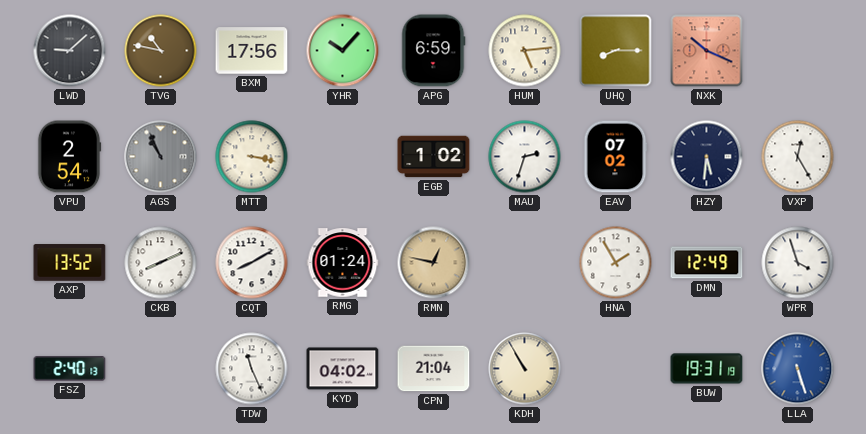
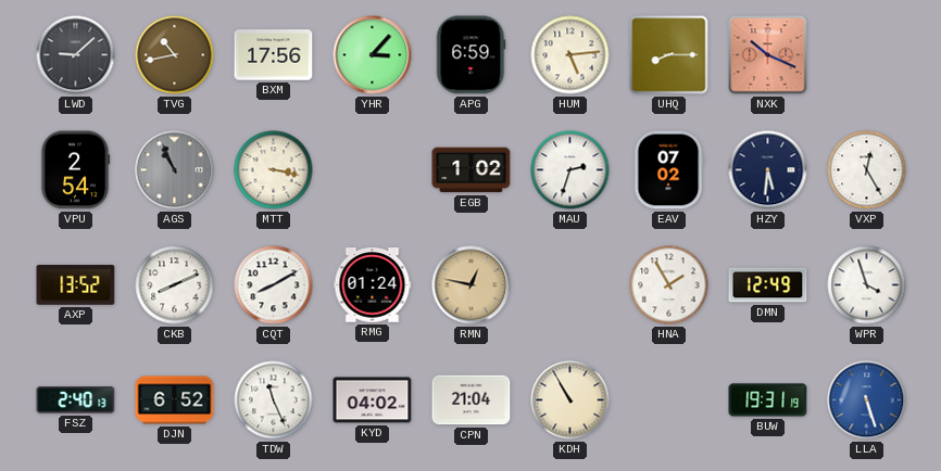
TVG: 10:47 -> 10:43
YHR: 10:07 -> 3:07
DJN: none -> 6:52
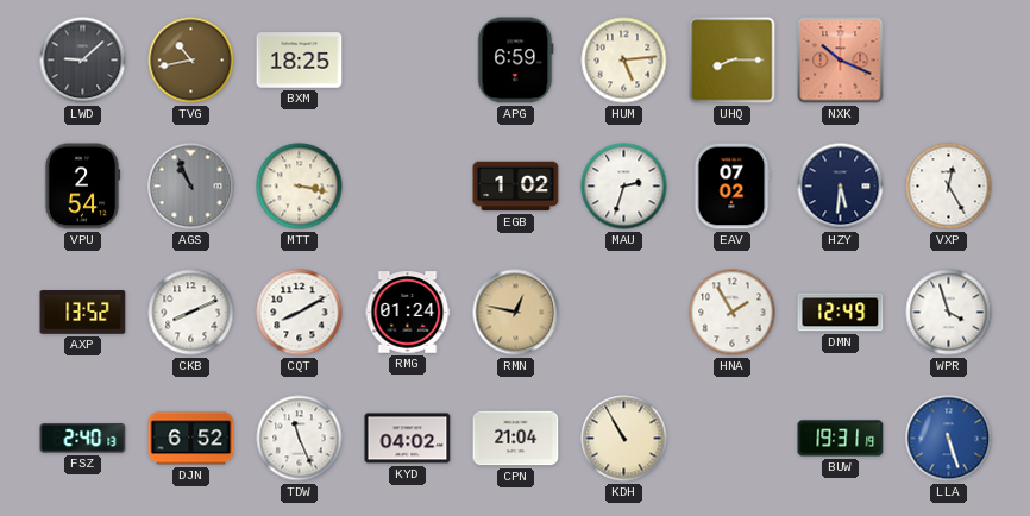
BXM: 17:56 -> 18:25
YHR: 3:07 -> none
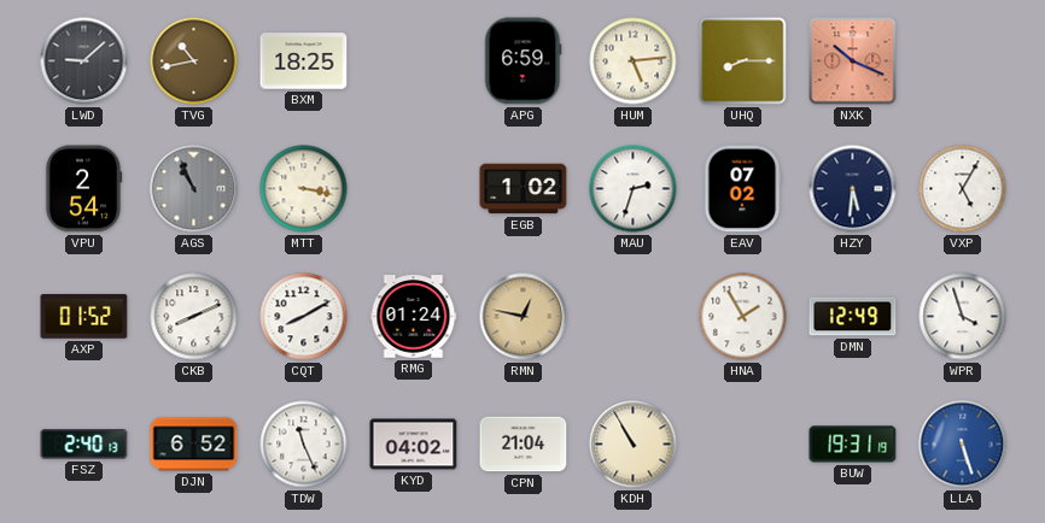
VXP: 12:25 -> 5:05
AXP: 13:52 -> 01:52
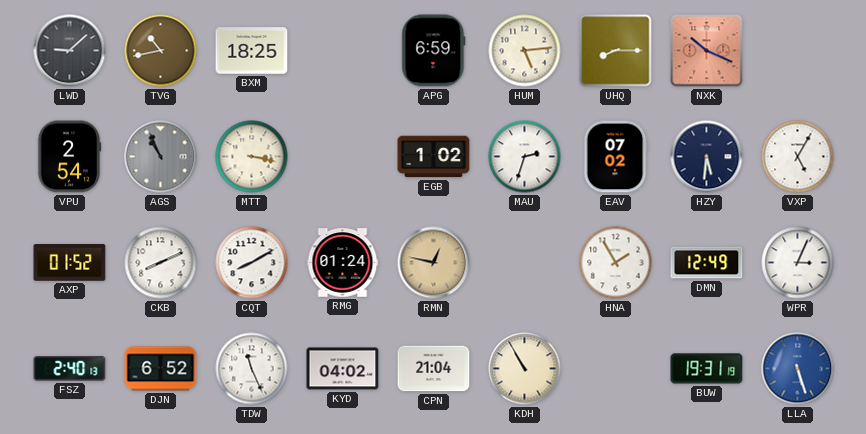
WPR: 3:57 -> 3:04
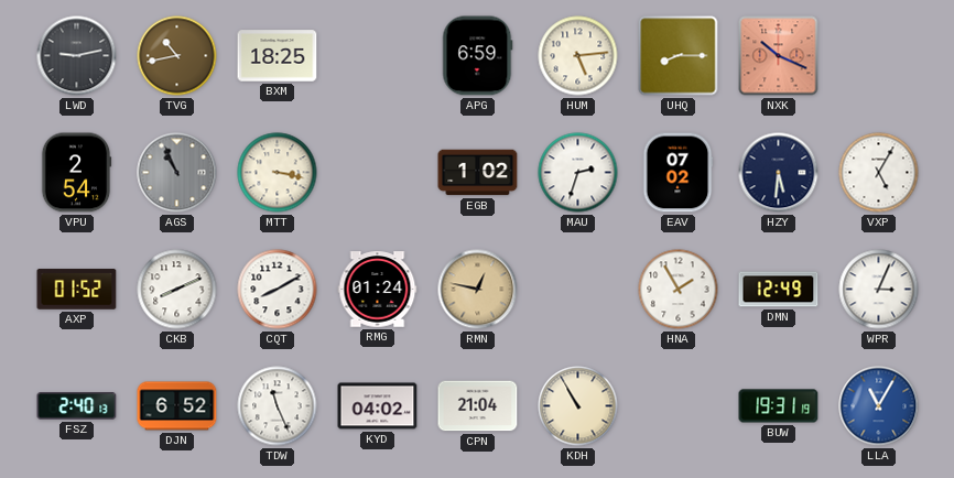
LWD: 9:08 -> 9:13
LLA: 5:27 -> 11:05
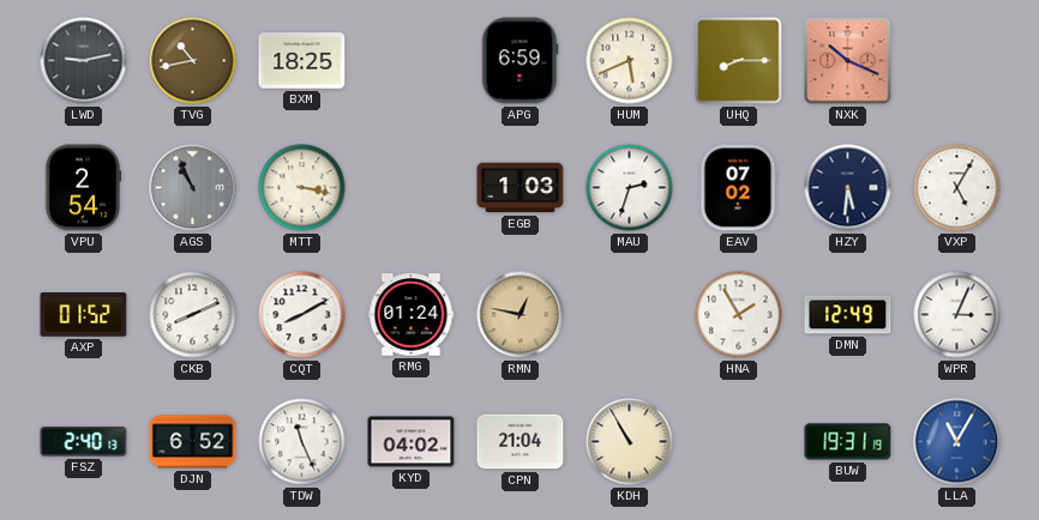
HUM: 5:14 -> 5:41
EGB: 1:02 -> 1:03
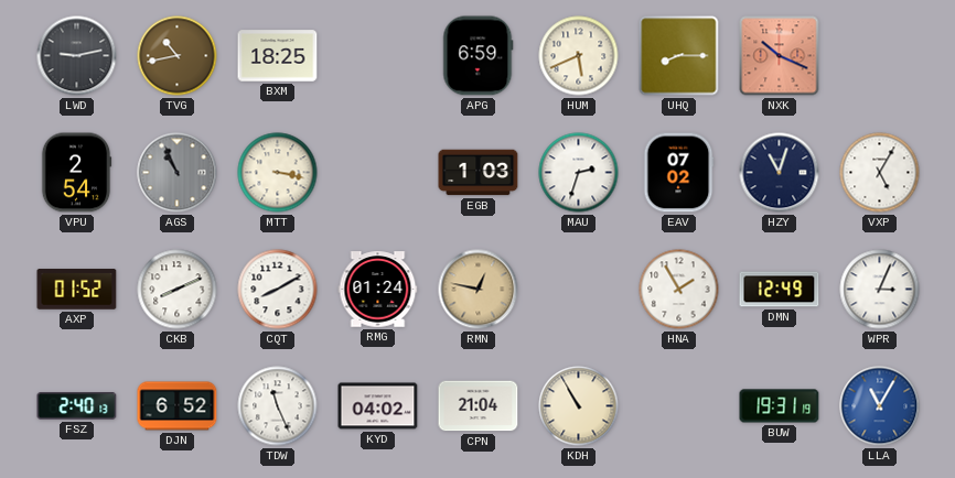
HZY: 5:31 -> 11:03
